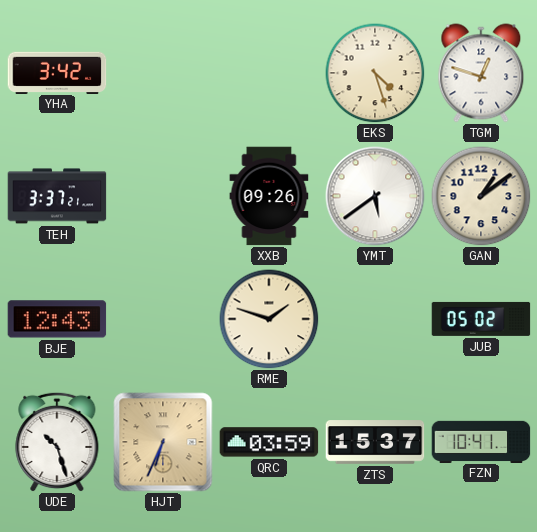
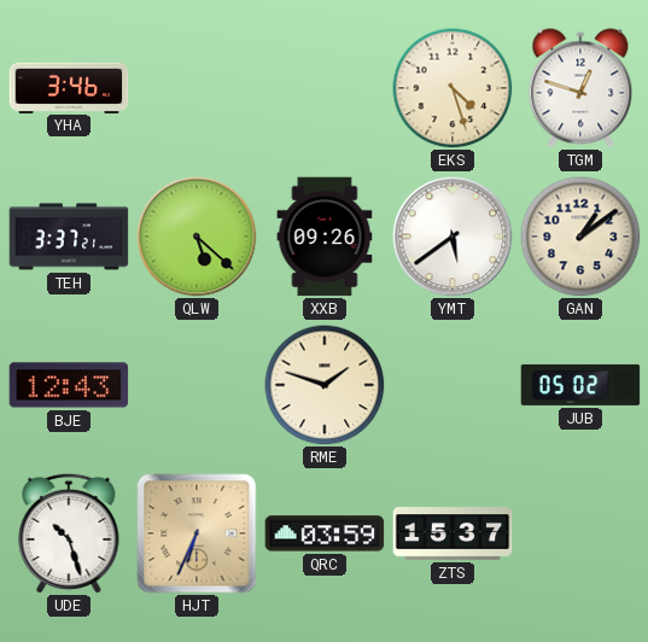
YHA: 3:42 -> 3:46
QLW: none -> 5:22
FZN: 10:41 -> none
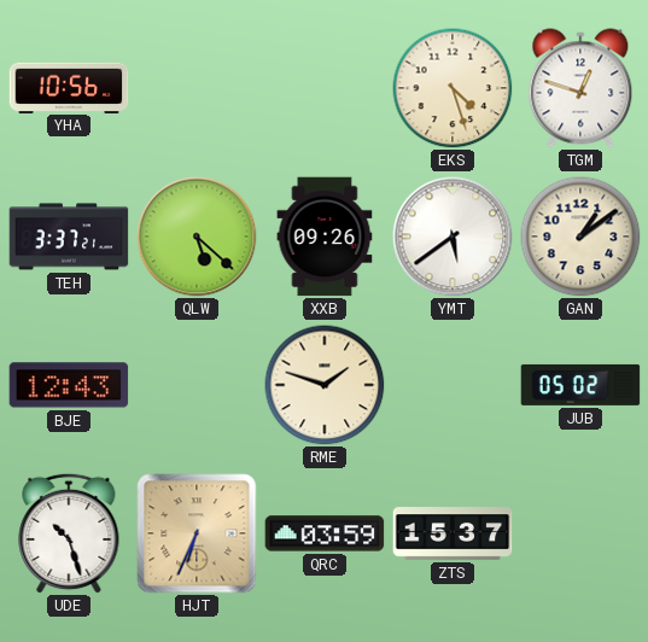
YHA: 3:46 -> 10:56
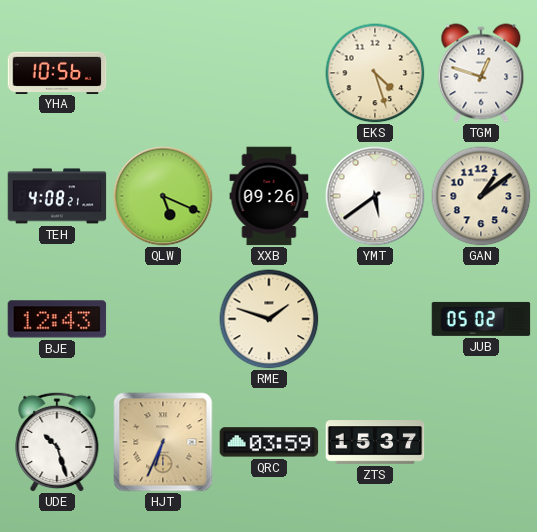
TEH: 3:37 -> 4:08
QLW: 5:22 -> 5:19
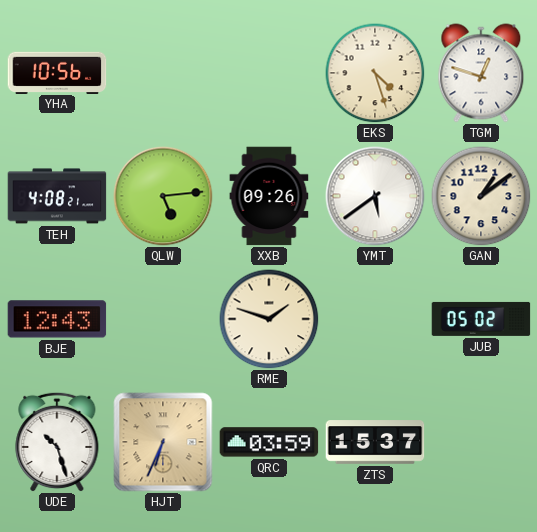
QLW: 5:19 -> 5:14
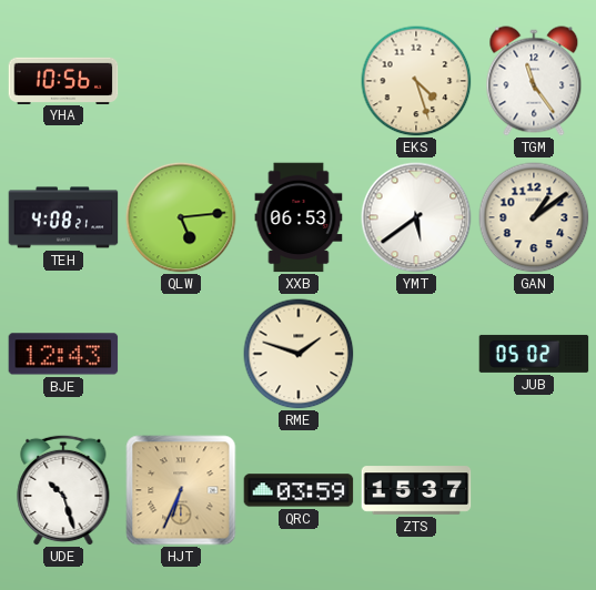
TGM: 12:48 -> 11:24
XXB: 09:26 -> 06:53
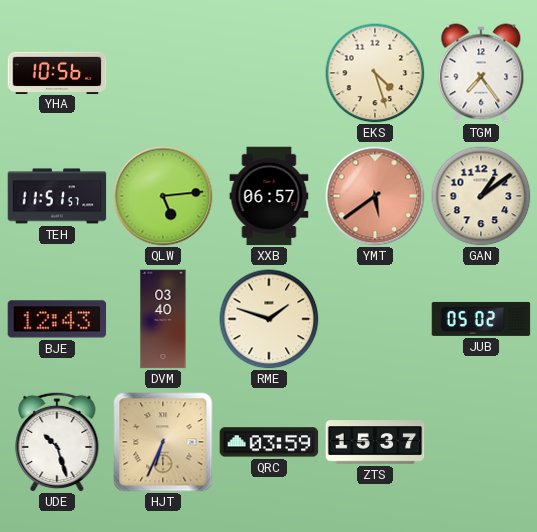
TGM: 11:24 -> 7:24
TEH: 4:08 -> 11:51
XXB: 06:53 -> 06:57
YMT dial: white -> salmon
DVM: none -> 03:40
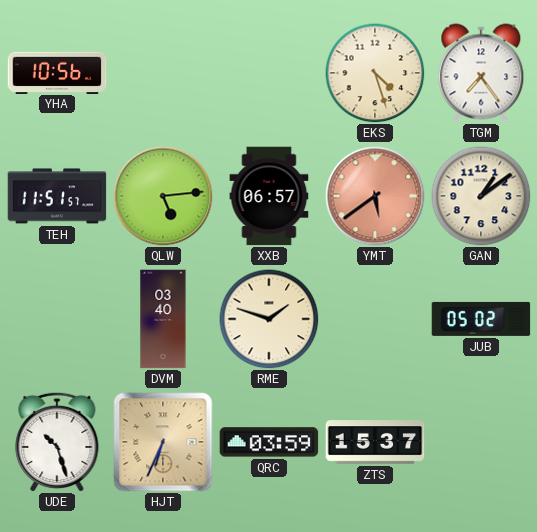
BJE: 12:43 -> none
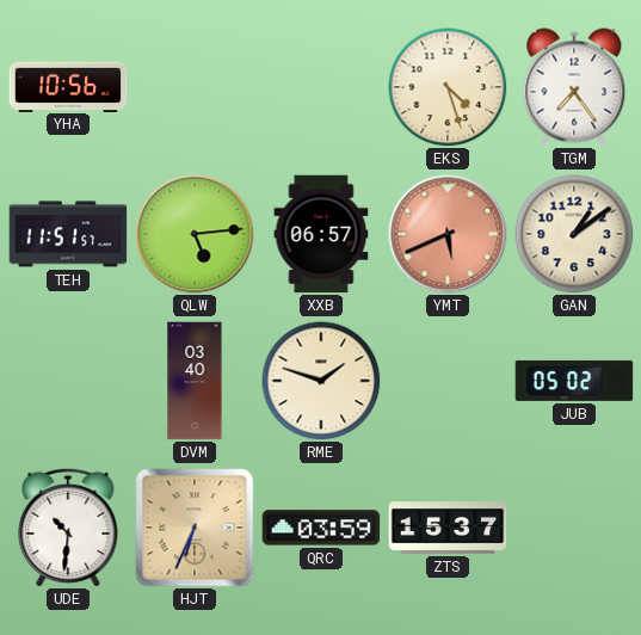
YMT: 5:39 -> 5:41
UDE: 10:27 -> 10:31
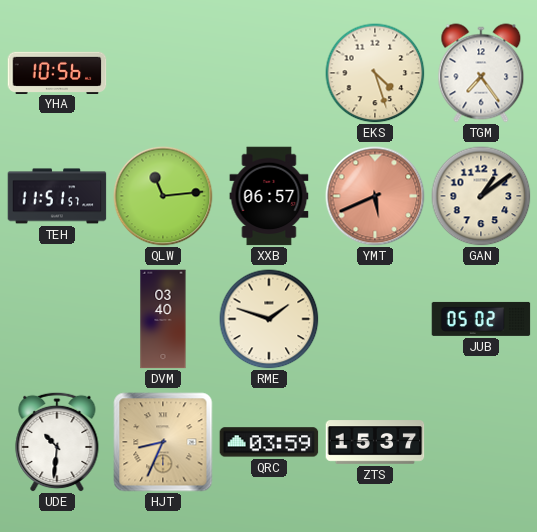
QLW: 5:14 -> 11:14
HJT: 6:34 -> 8:34
